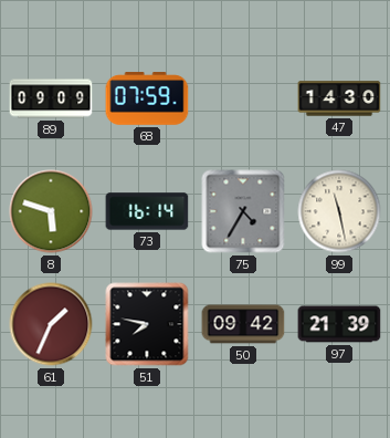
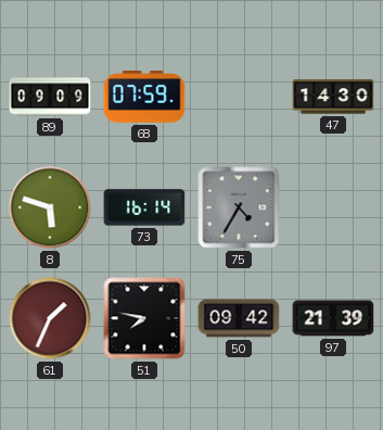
99: 11:28 -> none
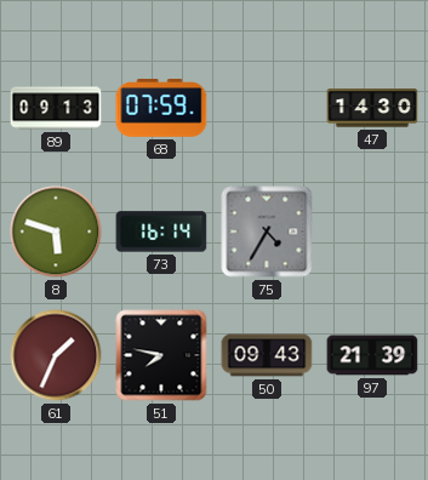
89: 09:09 -> 09:13
50: 09:42 -> 09:43
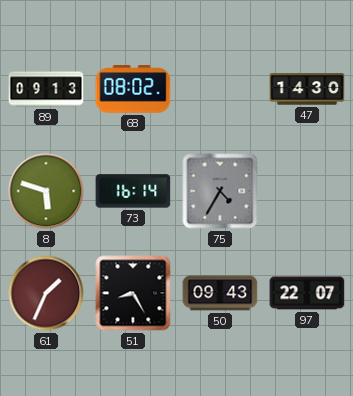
68: 07:59 -> 08:02
51: 7:47 -> 8:25
97: 21:39 -> 22:07
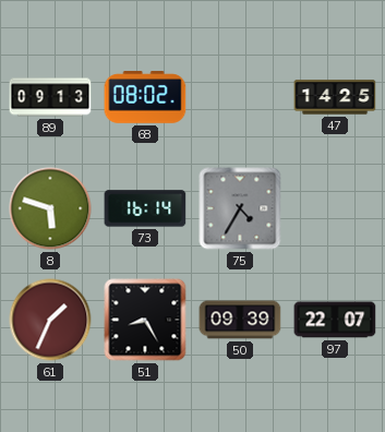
47: 14:30 -> 14:25
50: 09:43 -> 09:39
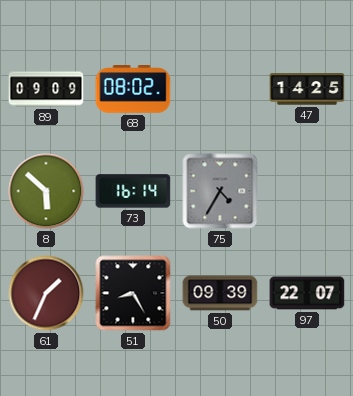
89: 09:13 -> 09:09
8: 5:48 -> 5:52
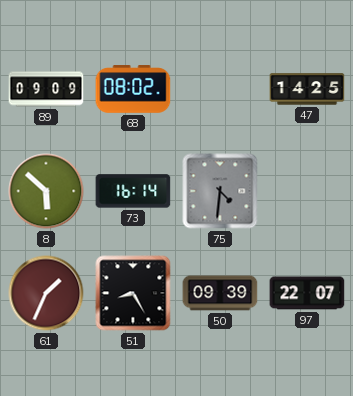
75: 4:35 -> 4:31
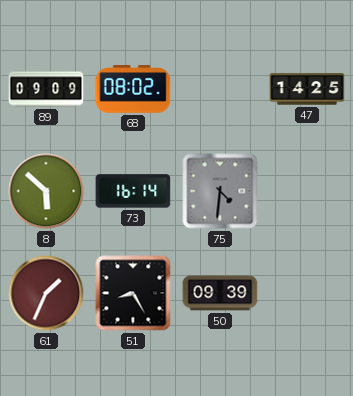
97: 22:07 -> none
